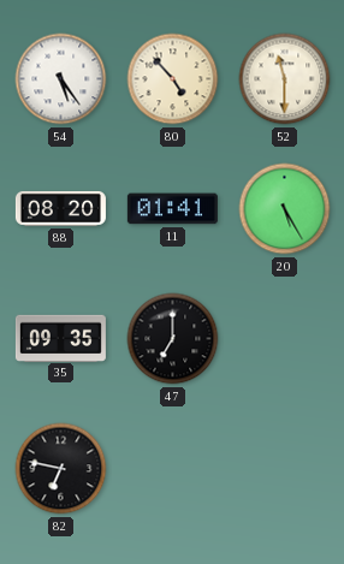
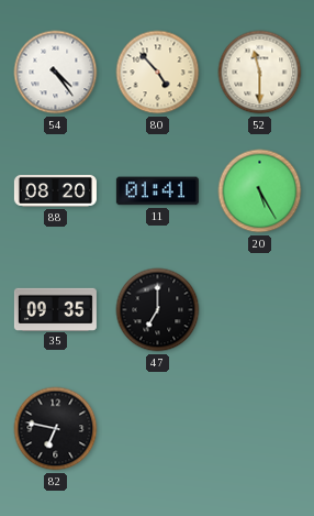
54: 5:24 -> 4:24
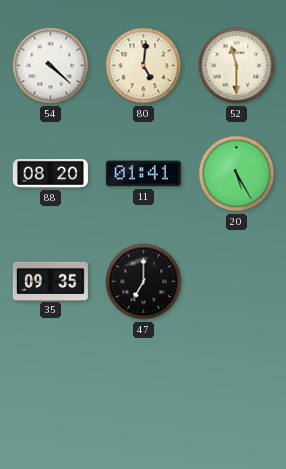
54: 4:24 -> 4:22
80: 4:53 -> 5:01
82: 6:47 -> none
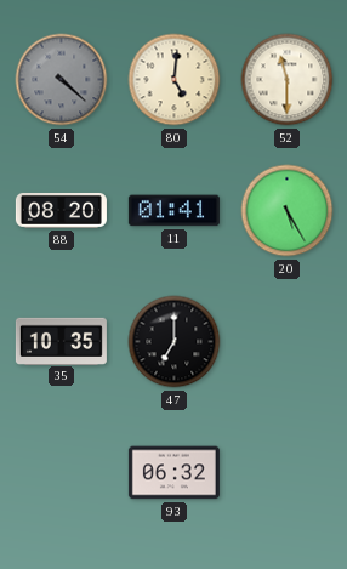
54 dial: white -> grey
35: 09:35 -> 10:35
93: none -> 06:32
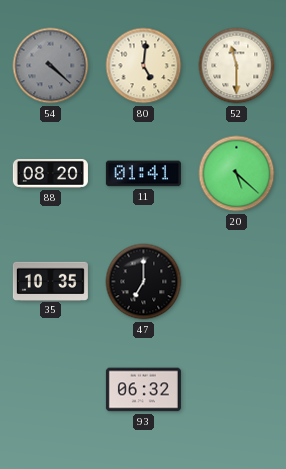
20: 5:25 -> 5:22
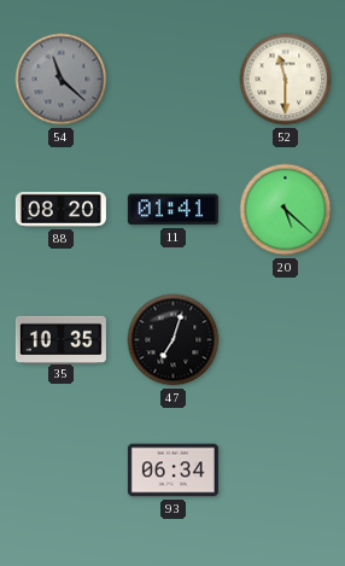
54: 4:22 -> 11:22
80: 5:01 -> none
47: 7:00 -> 7:03
93: 06:32 -> 06:34
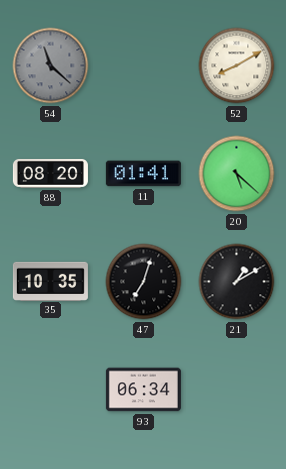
52: 11:30 -> 8:10
21: none -> 1:10
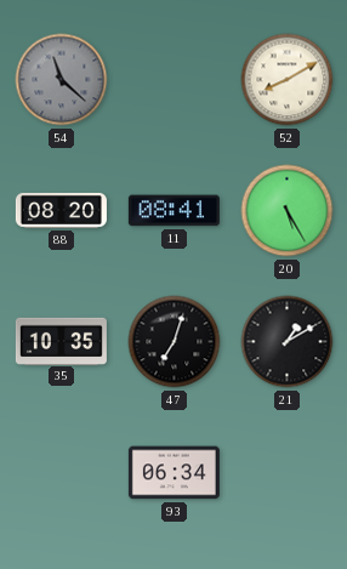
11: 01:41 -> 08:41
20: 5:22 -> 5:25
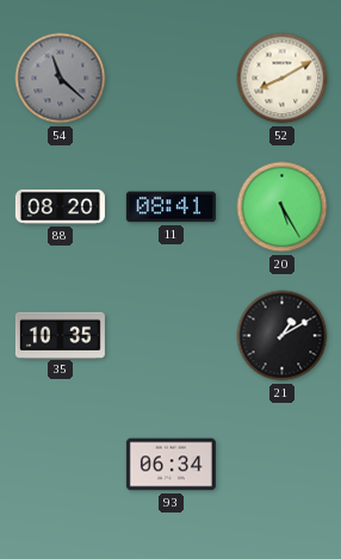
47: 7:03 -> none
